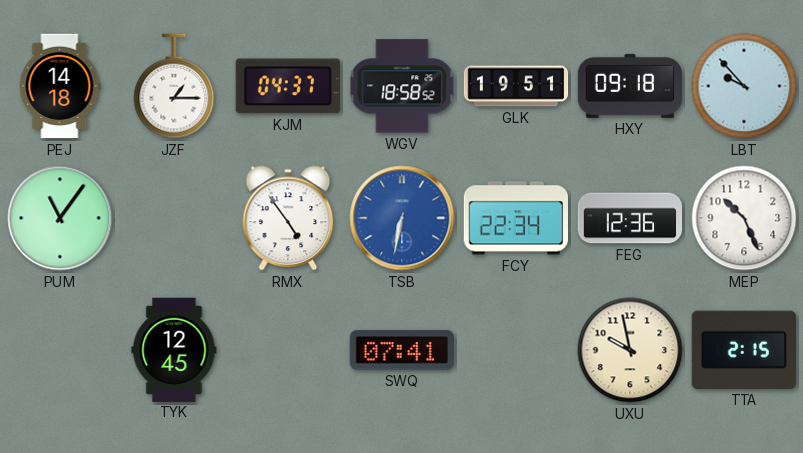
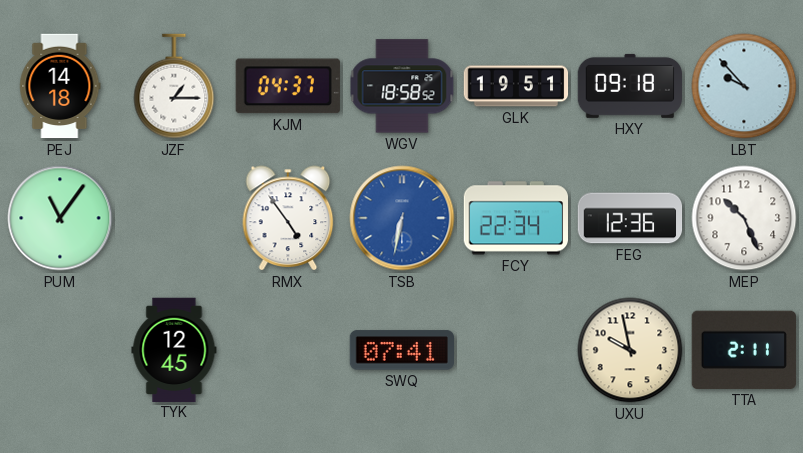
TTA: 2:15 -> 2:11
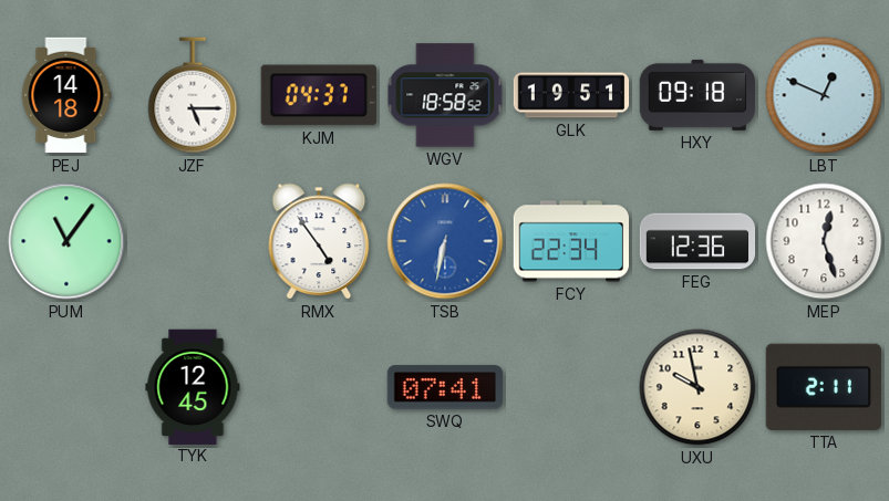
JZF: 1:15 -> 5:15
LBT: 9:53 -> 12:49
MEP: 10:26 -> 12:27
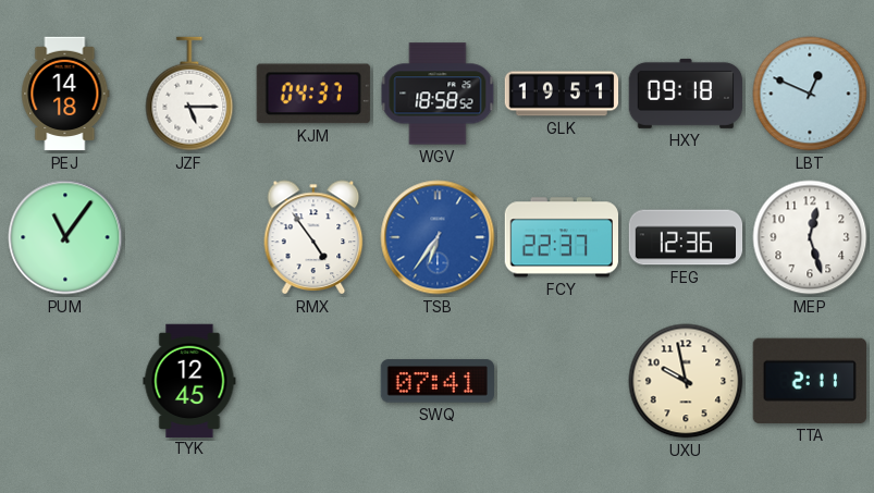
TSB: 6:32 -> 6:36
FCY: 22:34 -> 22:37
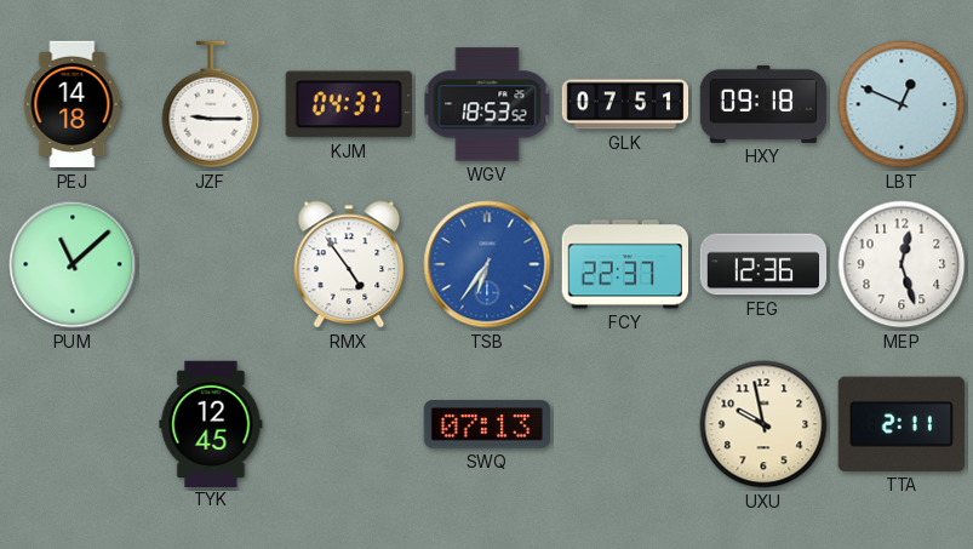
JZF: 5:15 -> 9:15
WGV: 18:58 -> 18:53
GLK: 19:51 -> 07:51
PUM: 11:06 -> 11:08
SWQ: 07:41 -> 07:13
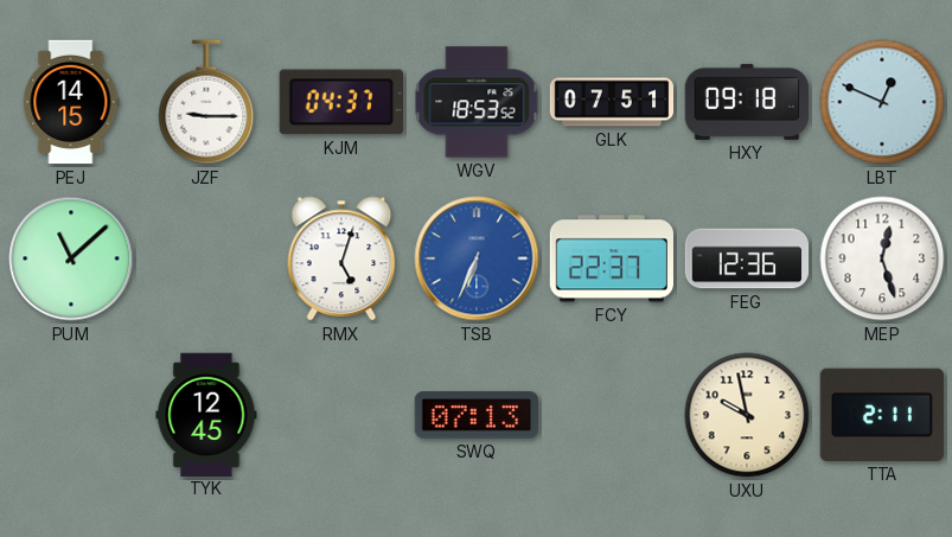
PEJ: 14:18 -> 14:15
RMX: 4:54 -> 5:03
TSB: 6:36 -> 6:34
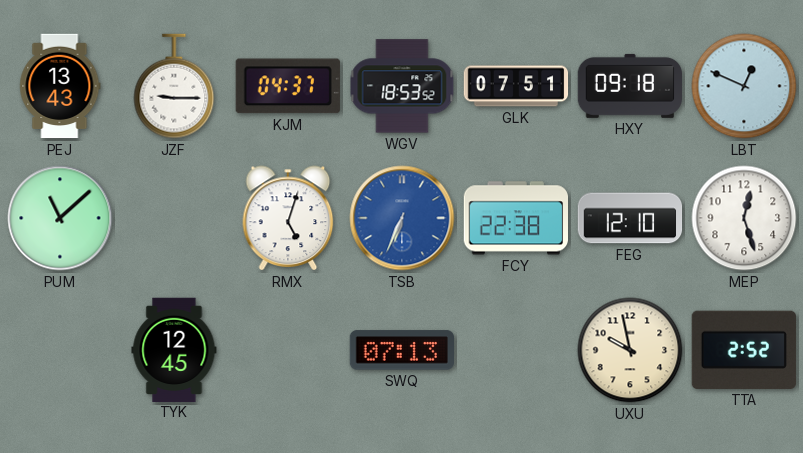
PEJ: 14:15 -> 13:43
FCY: 22:37 -> 22:38
FEG: 12:36 -> 12:10
TTA: 2:11 -> 2:52
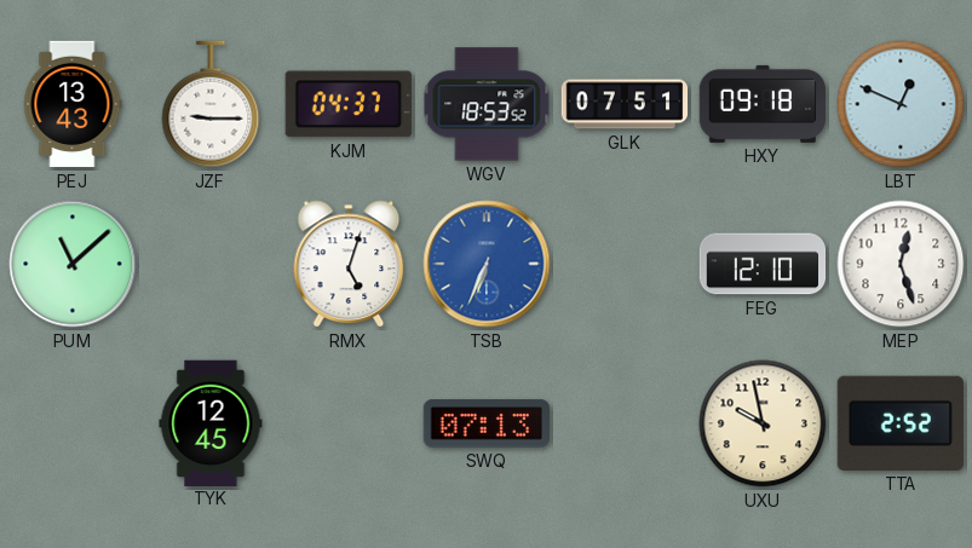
FCY: 22:38 -> none
